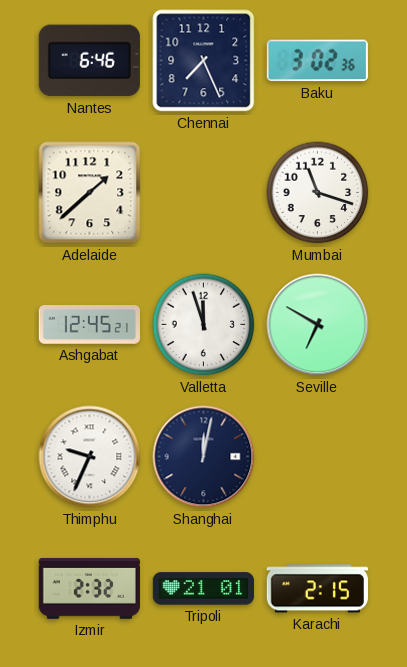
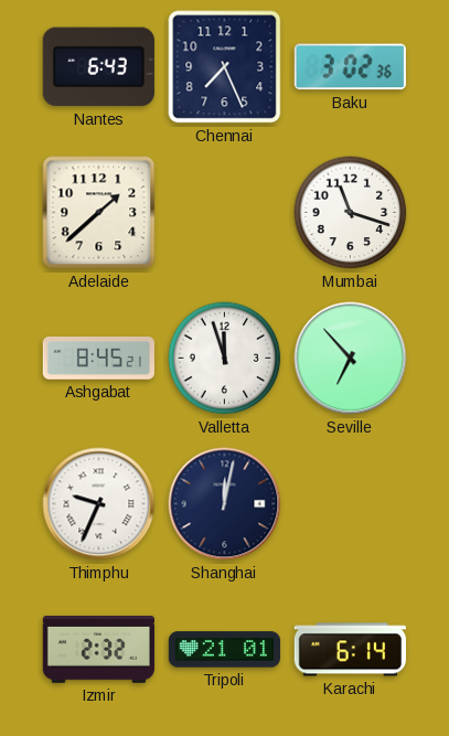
Nantes: 6:46 -> 6:43
Ashgabat: 12:45 -> 8:45
Seville: 6:50 -> 6:53
Karachi: 2:15 -> 6:14
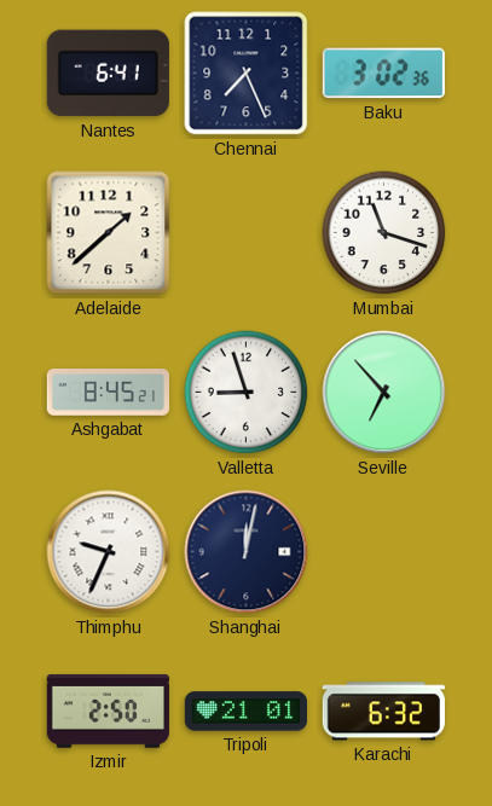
Nantes: 6:43 -> 6:41
Valletta: 11:57 -> 8:57
Izmir: 2:32 -> 2:50
Karachi: 6:14 -> 6:32
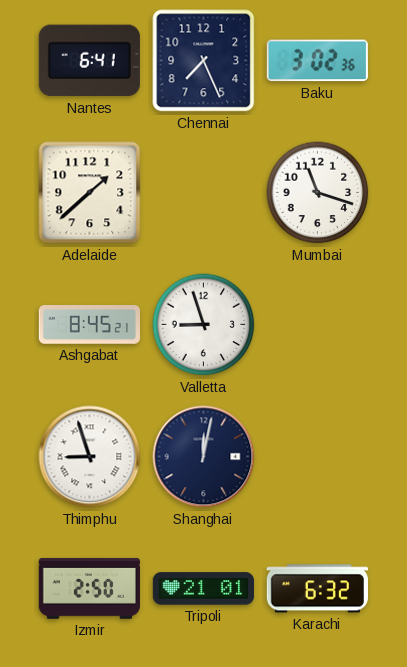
Seville: 6:53 -> none
Thimphu: 9:34 -> 8:57
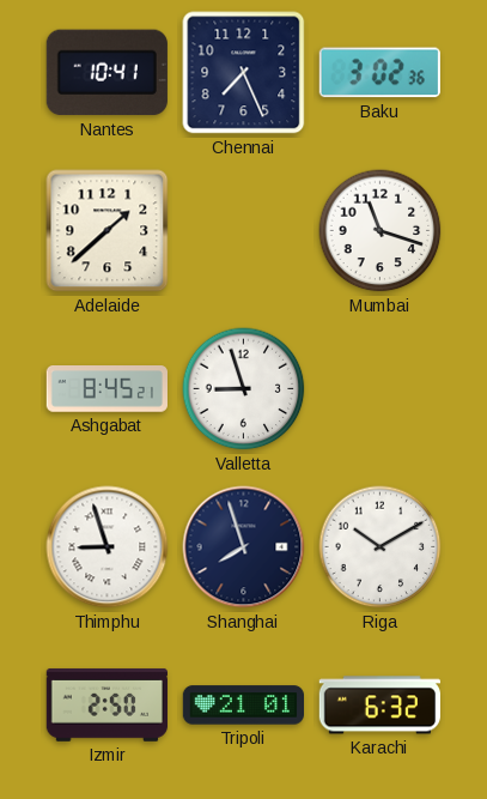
Nantes: 6:41 -> 10:41
Shanghai: 12:02 -> 7:57
Riga: none -> 10:10
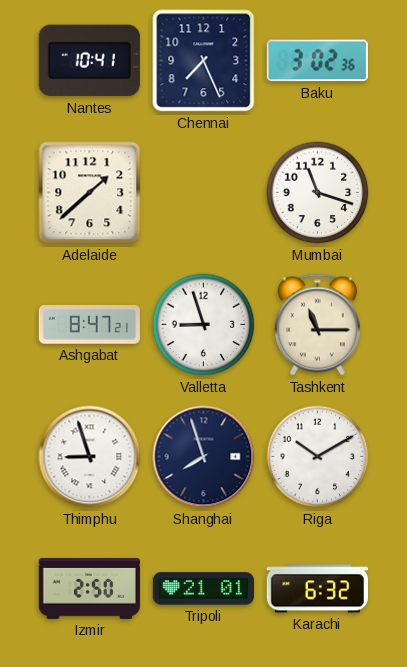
Ashgabat: 8:45 -> 8:47
Tashkent: none -> 11:15
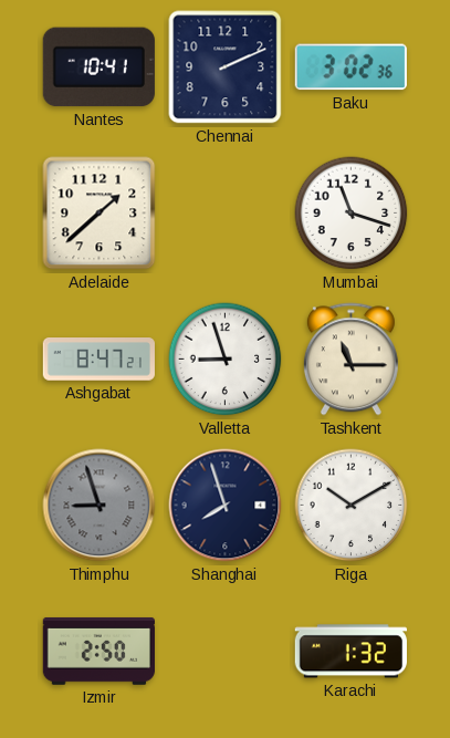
Chennai: 7:26 -> 2:11
Thimphu dial: white -> grey
Tripoli: 21:01 -> none
Karachi: 6:32 -> 1:32
